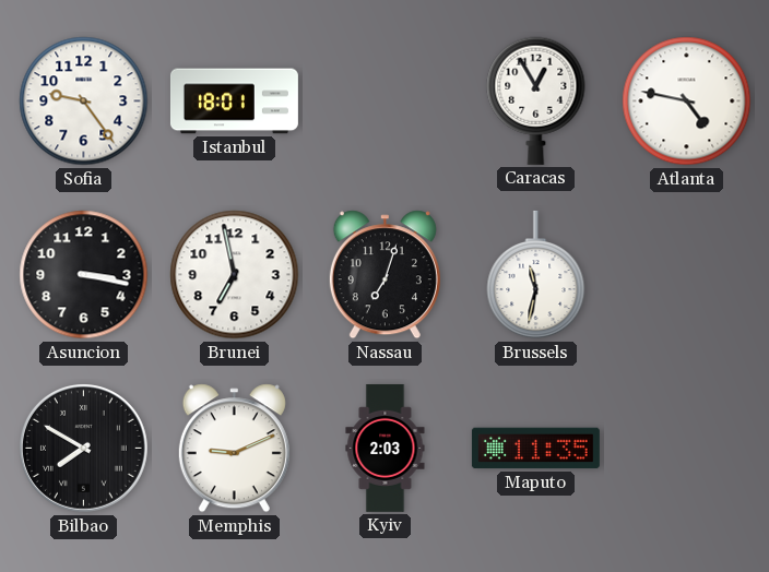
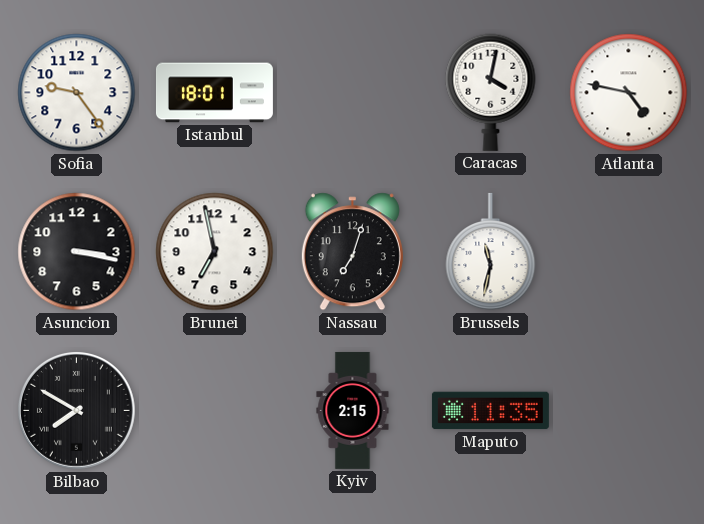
Caracas: 12:55 -> 4:02
Memphis: 9:11 -> none
Kyiv: 2:03 -> 2:15
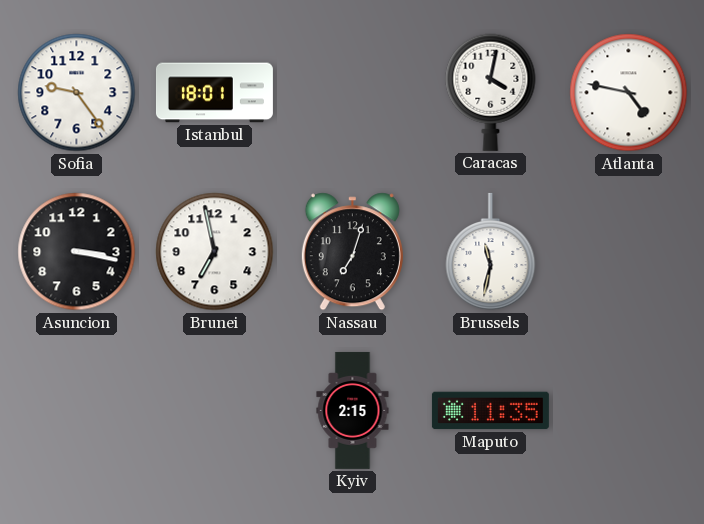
Bilbao: 7:50 -> none
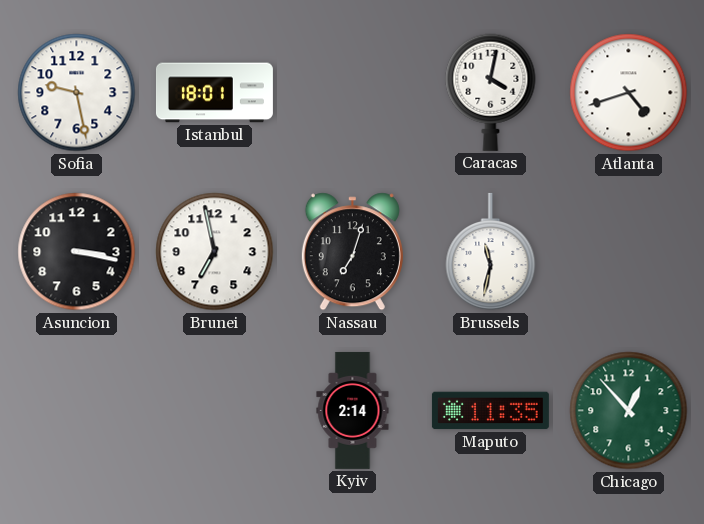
Sofia: 9:24 -> 9:28
Atlanta: 4:47 -> 4:42
Kyiv: 2:15 -> 2:14
Chicago: none -> 12:53
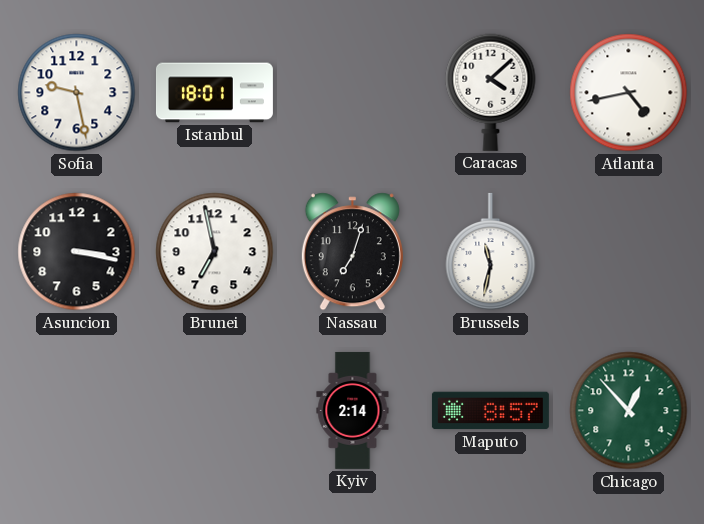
Caracas: 4:02 -> 4:08
Atlanta: 4:42 -> 4:43
Maputo: 11:35 -> 8:57
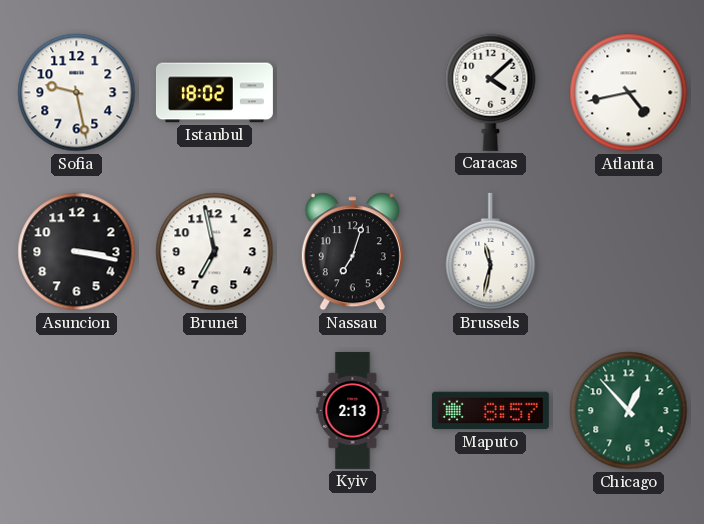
Istanbul: 18:01 -> 18:02
Kyiv: 2:14 -> 2:13
